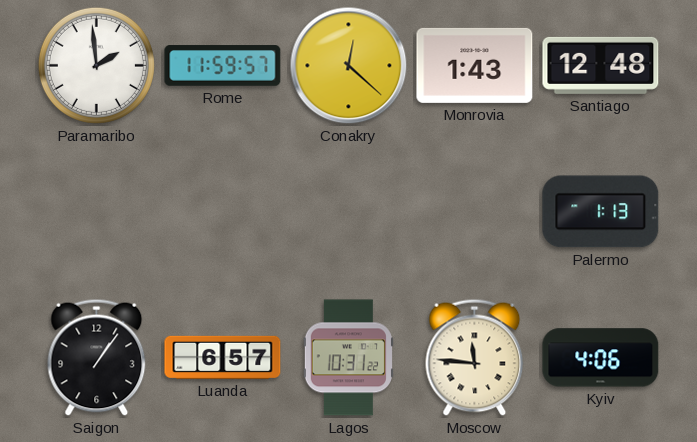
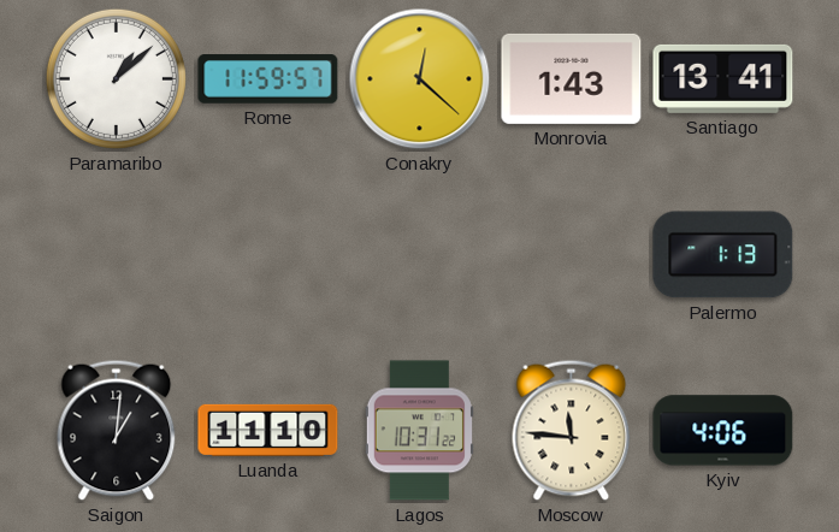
Paramaribo: 1:59 -> 1:08
Santiago: 12:48 -> 13:41
Saigon: 1:06 -> 1:01
Luanda: 6:57 -> 11:10
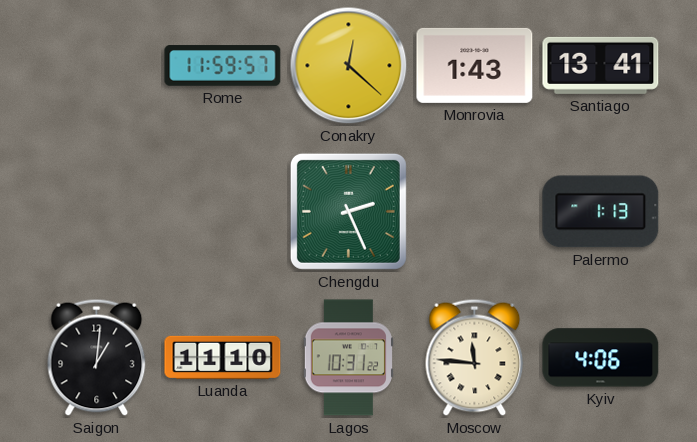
Paramaribo: 1:08 -> none
Chengdu: none -> 2:26
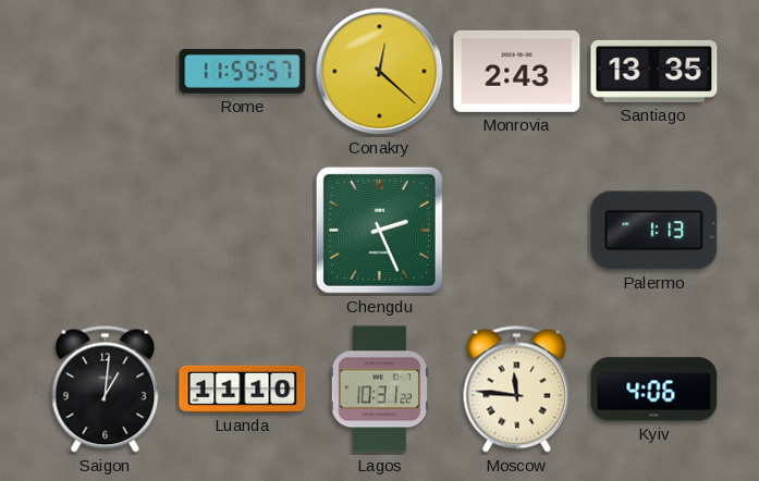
Monrovia: 1:43 -> 2:43
Santiago: 13:41 -> 13:35
